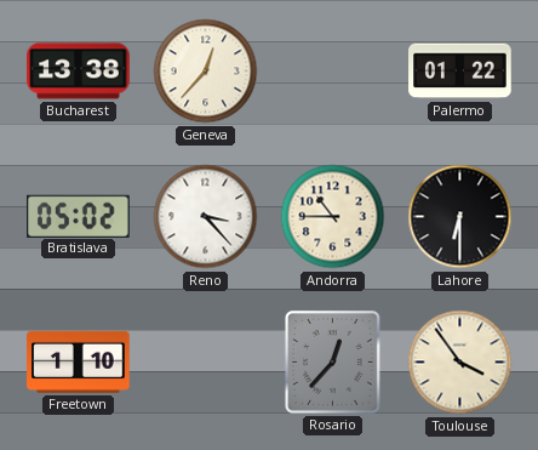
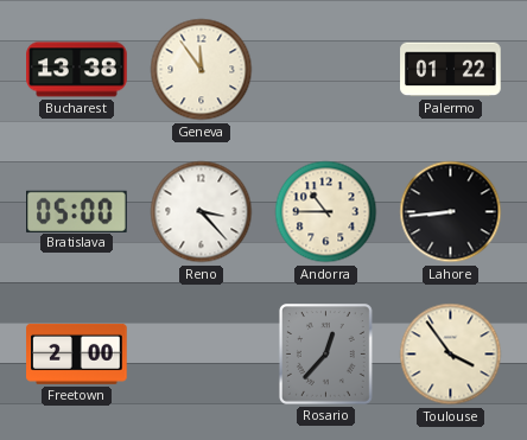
Geneva: 12:37 -> 11:54
Bratislava: 05:02 -> 05:00
Lahore: 6:30 -> 8:44
Freetown: 1:10 -> 2:00
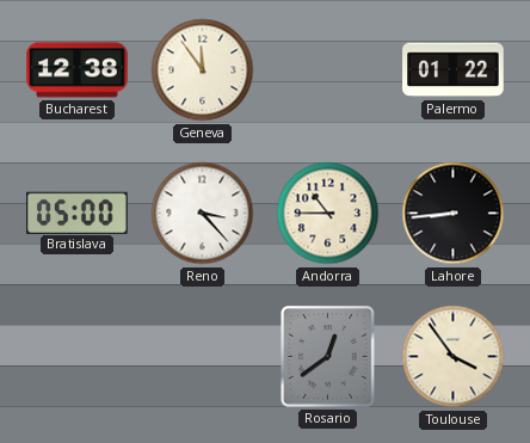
Bucharest: 13:38 -> 12:38
Freetown: 2:00 -> none
Rosario: 12:37 -> 12:39
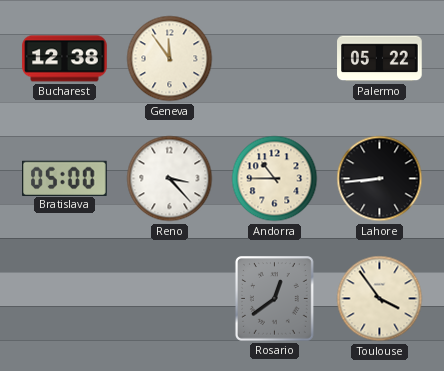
Palermo: 01:22 -> 05:22
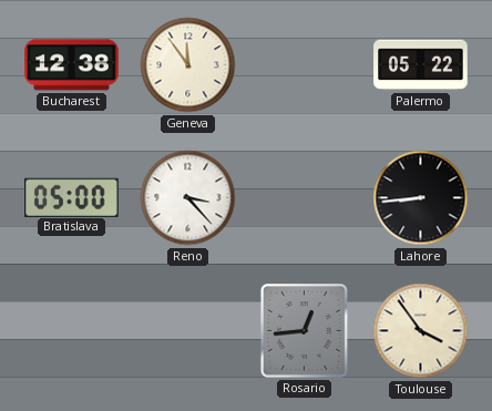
Andorra: 10:45 -> none
Rosario: 12:39 -> 12:44
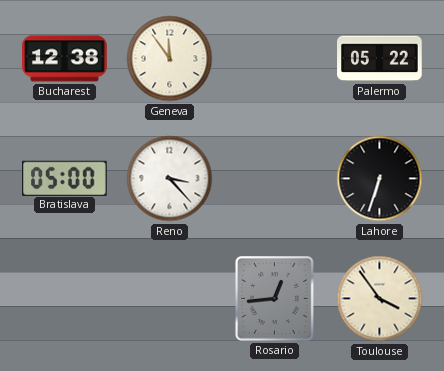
Lahore: 8:44 -> 6:33
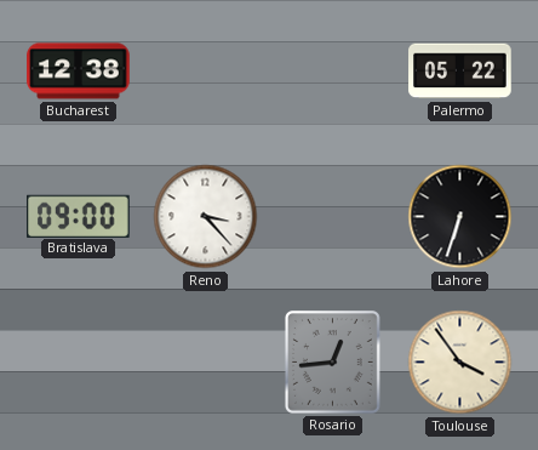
Geneva: 11:54 -> none
Bratislava: 05:00 -> 09:00
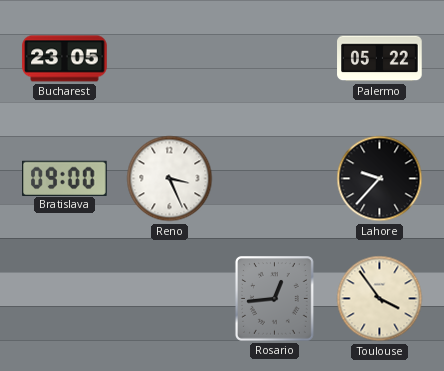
Bucharest: 12:38 -> 23:05
Reno: 3:23 -> 3:26
Lahore: 6:33 -> 9:37
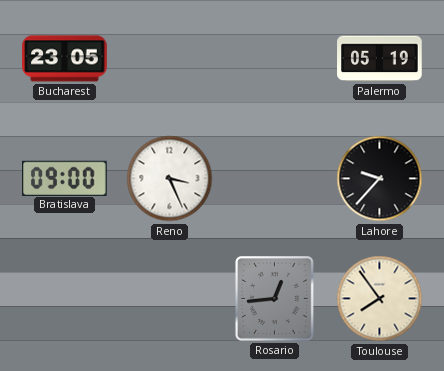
Palermo: 05:22 -> 05:19
Toulouse: 3:54 -> 7:54
